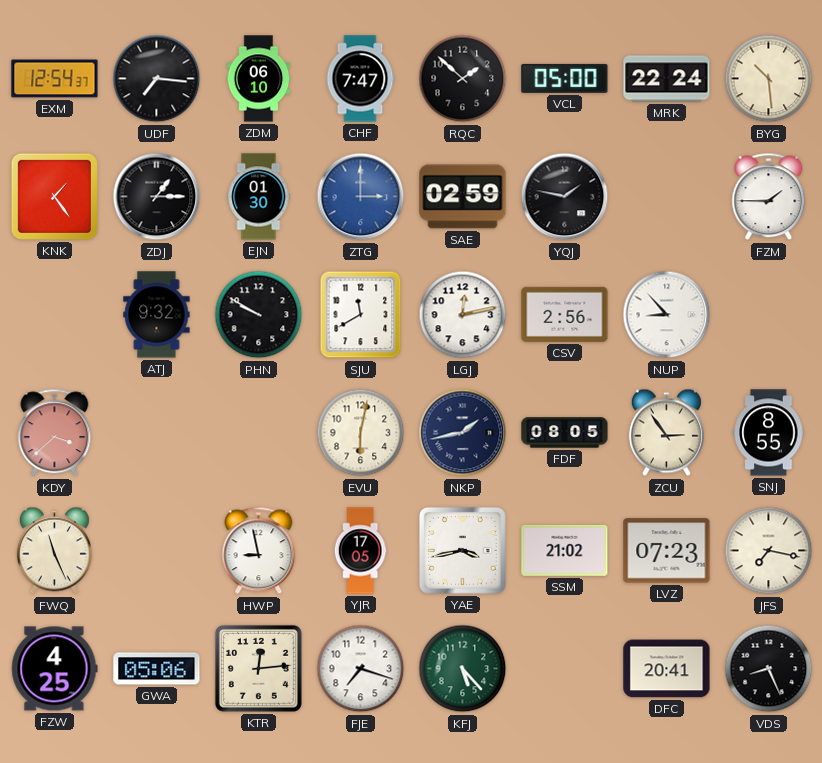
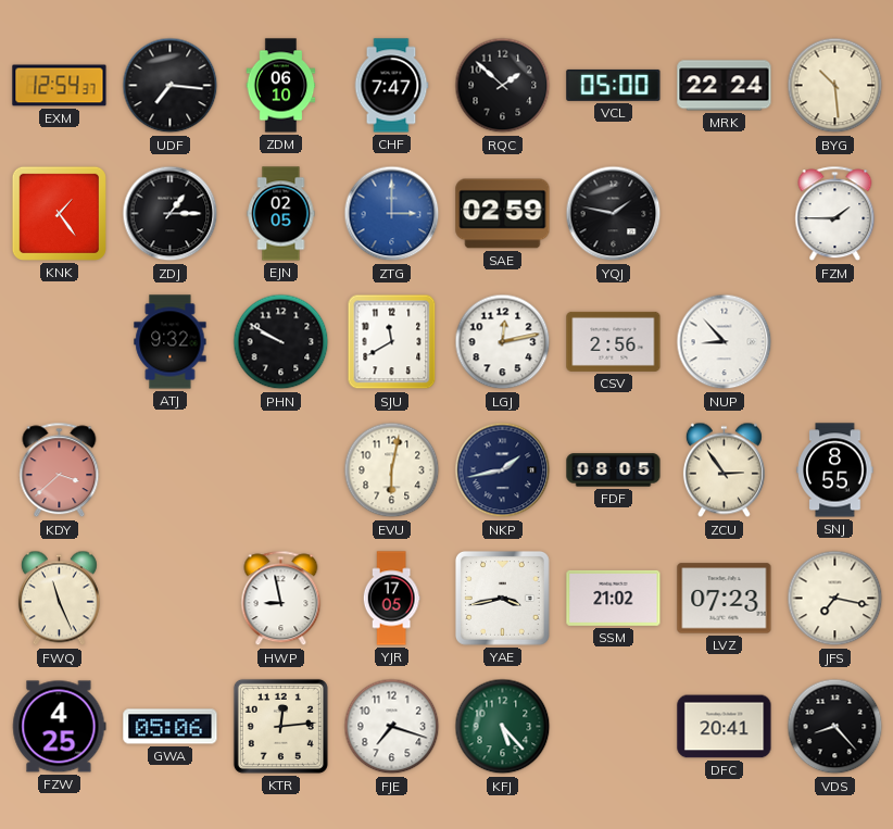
EJN: 01:30 -> 02:05
VDS: 8:26 -> 8:23
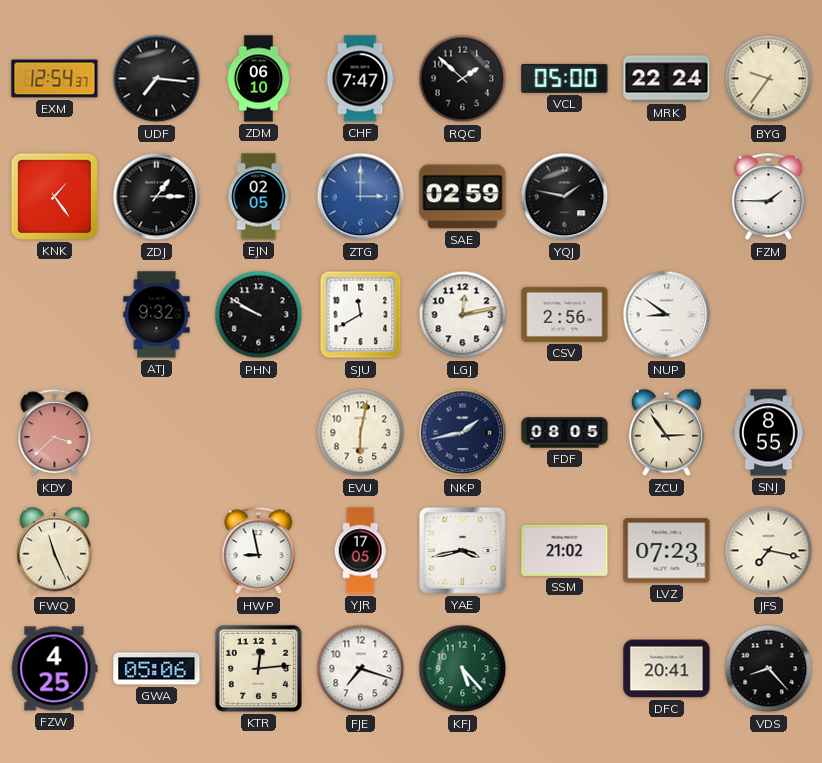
BYG: 10:29 -> 9:36
NUP: 8:53 -> 8:51
